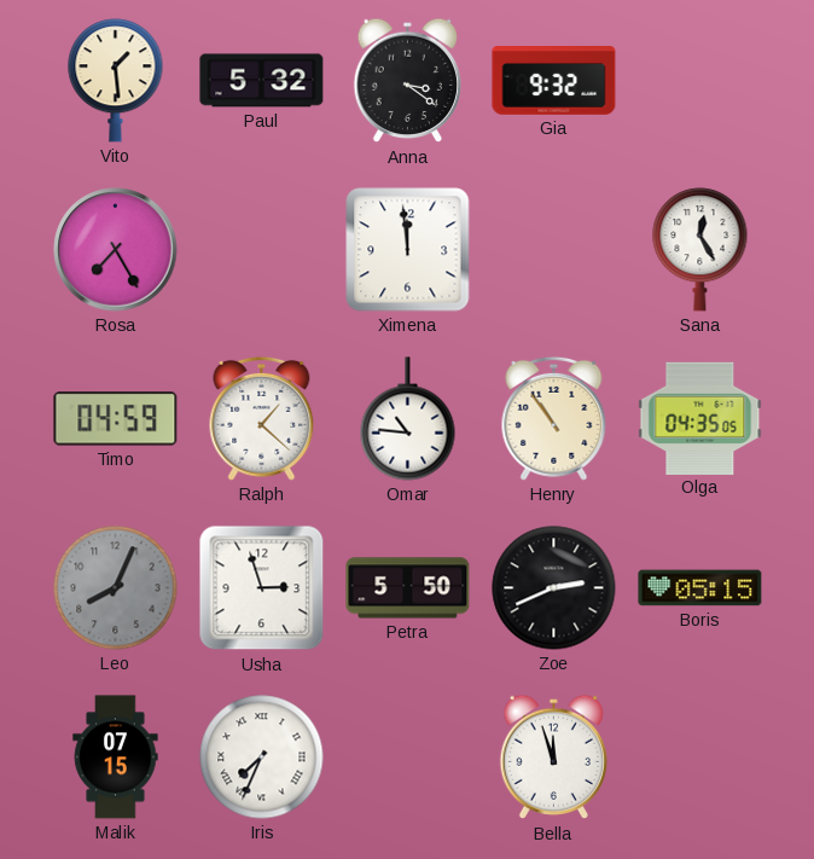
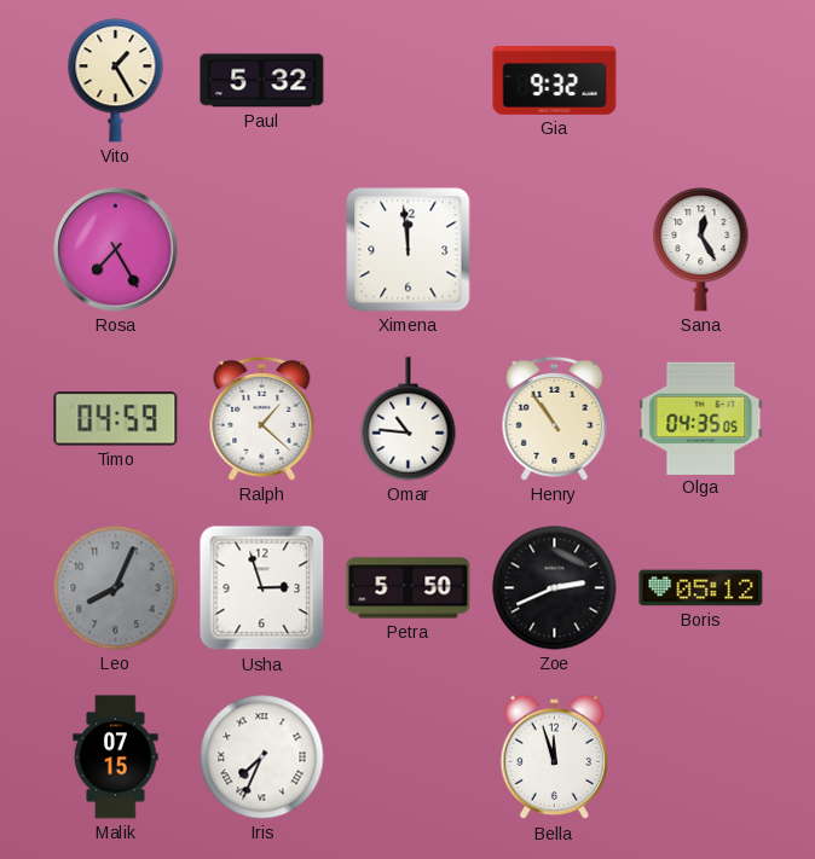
Vito: 1:29 -> 1:25
Anna: 3:21 -> none
Boris: 05:15 -> 05:12
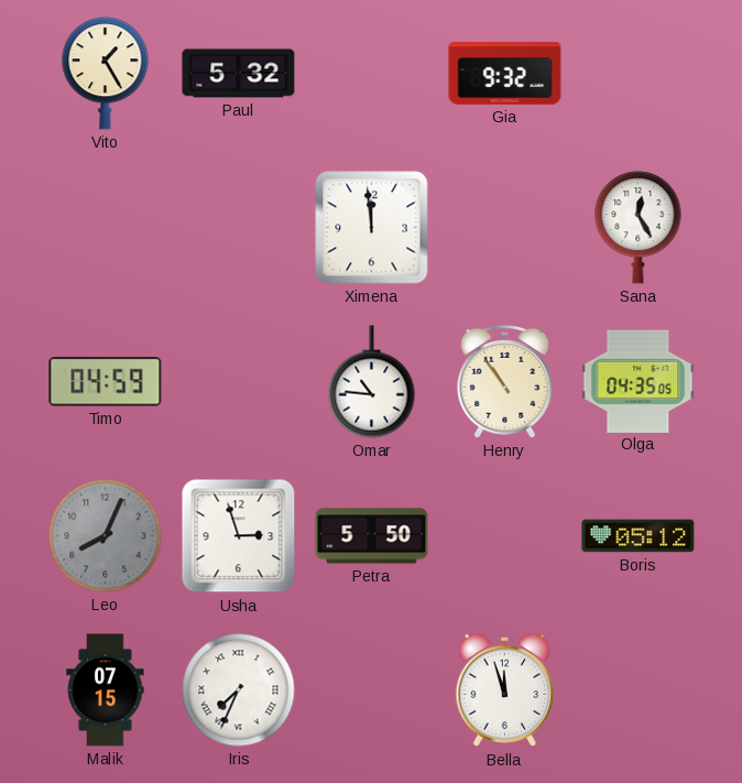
Rosa: 7:25 -> none
Ralph: 1:22 -> none
Zoe: 2:41 -> none
